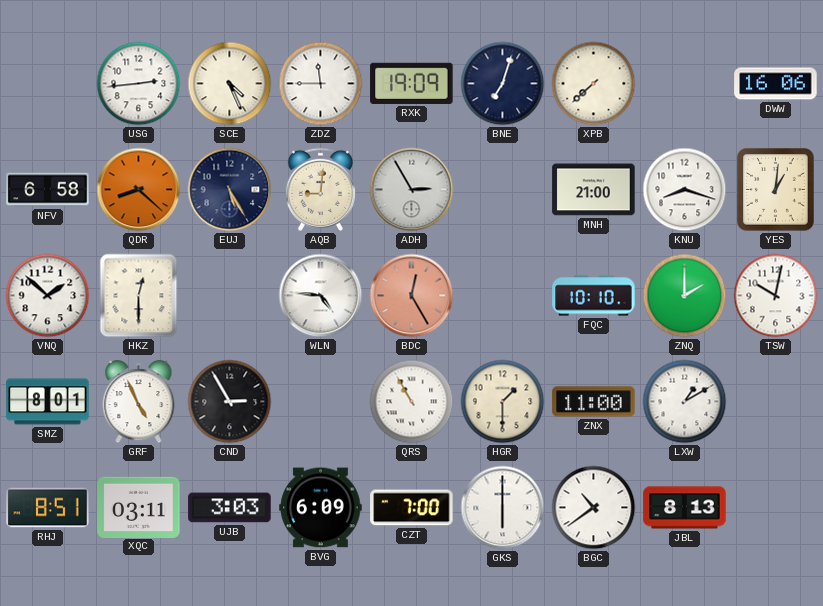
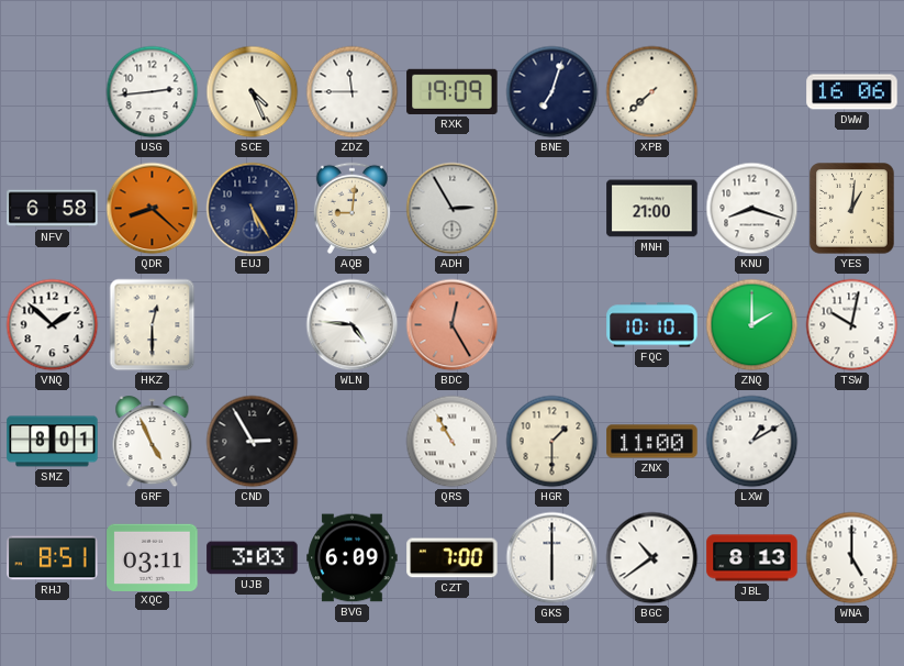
WNA: none -> 5:00
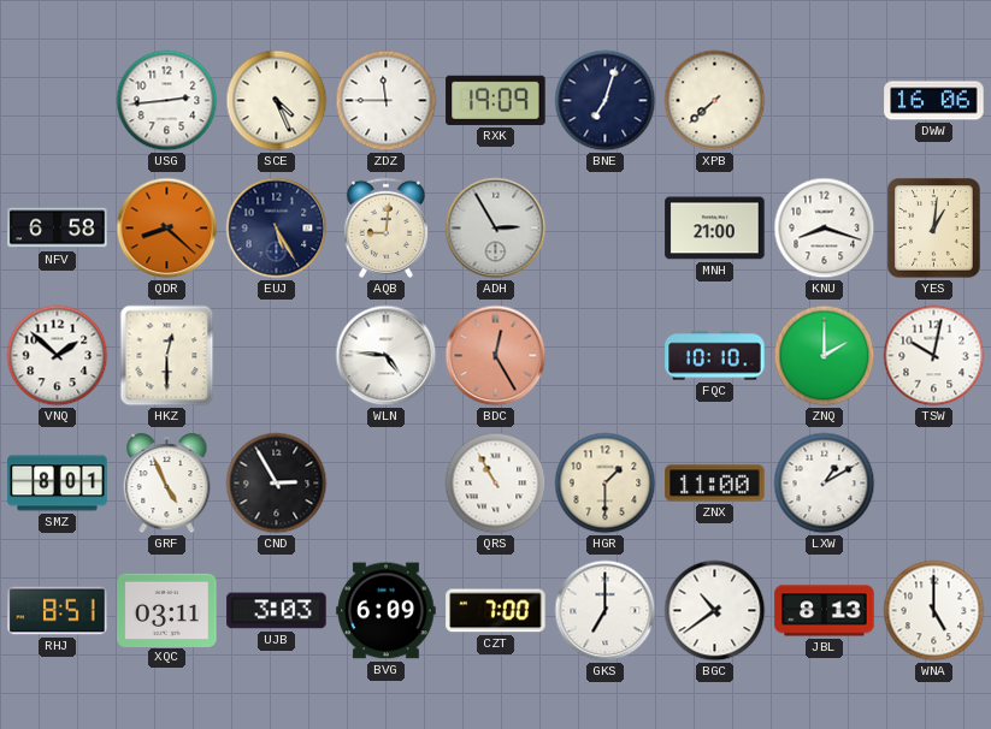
GKS: 6:00 -> 7:00
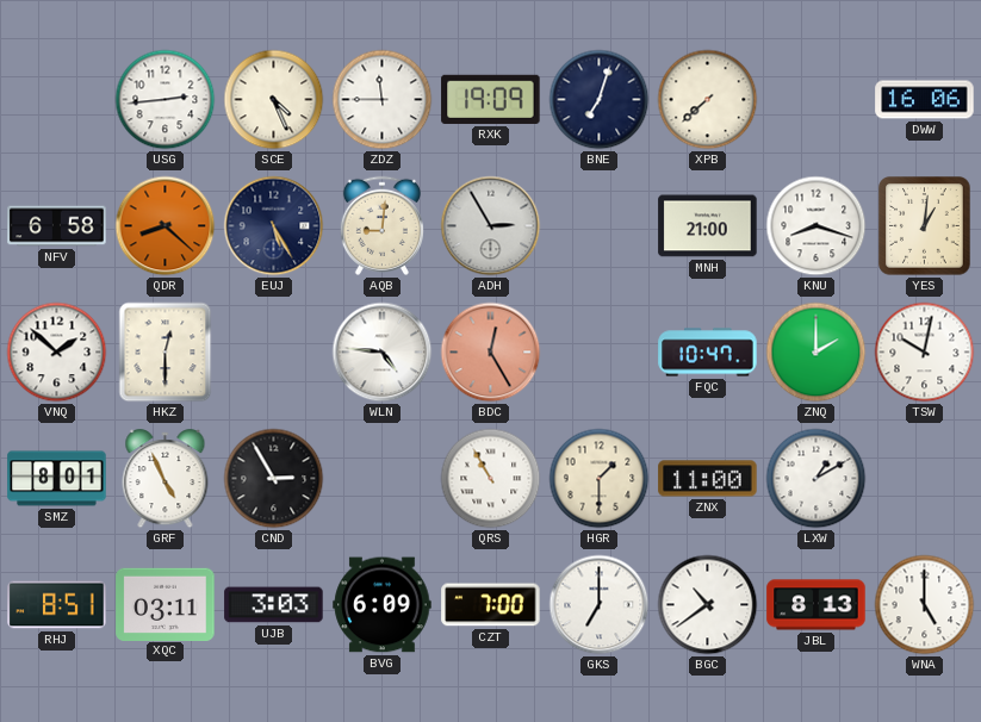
FQC: 10:10 -> 10:47
